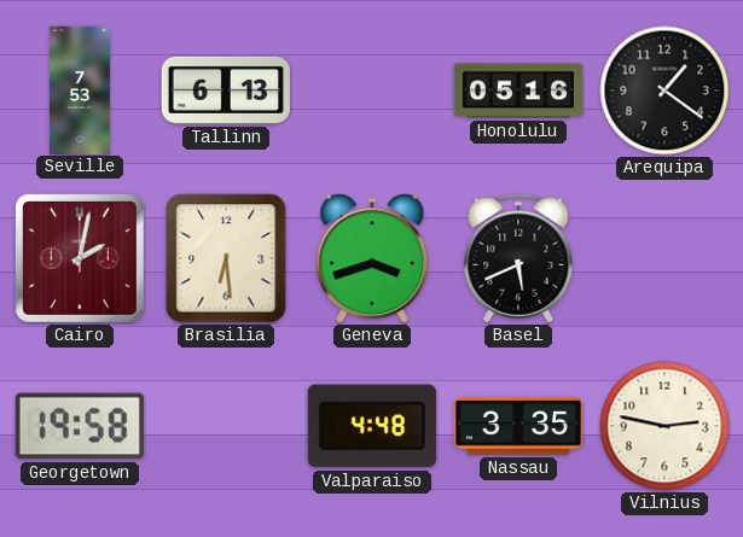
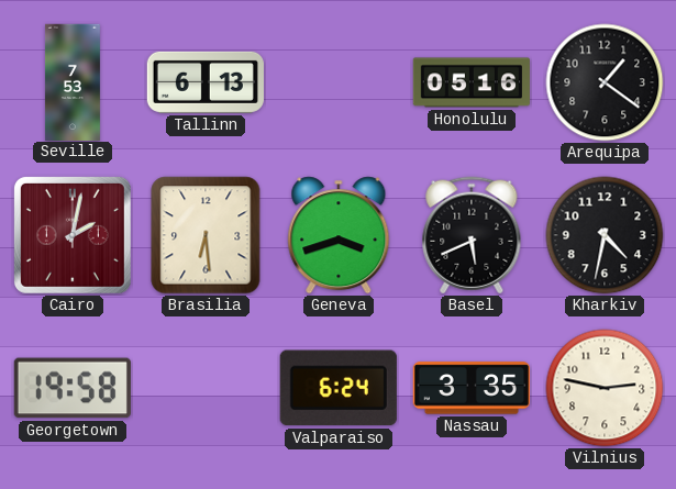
Kharkiv: none -> 4:32
Valparaiso: 4:48 -> 6:24
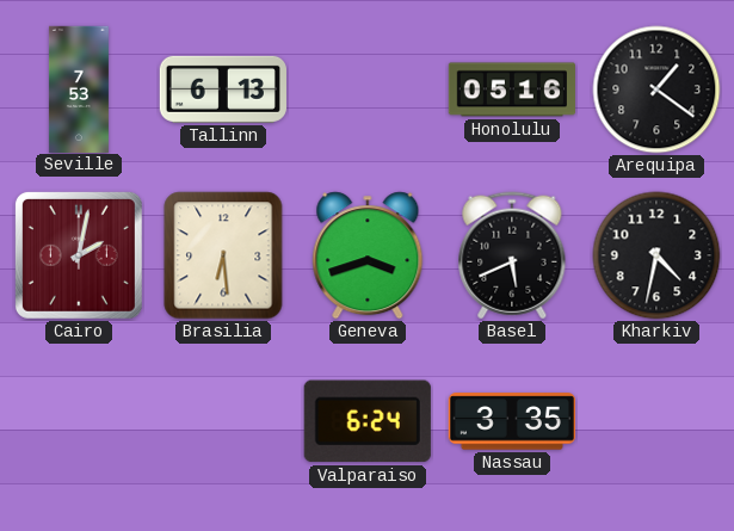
Georgetown: 19:58 -> none
Vilnius: 2:47 -> none
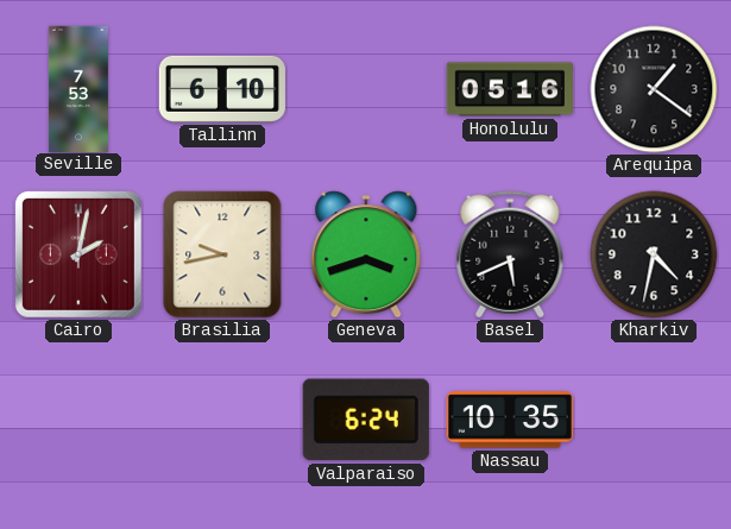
Tallinn: 6:13 -> 6:10
Brasilia: 6:29 -> 9:43
Nassau: 3:35 -> 10:35
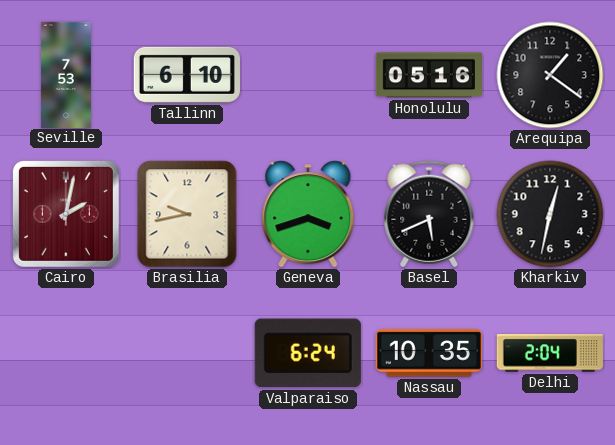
Kharkiv: 4:32 -> 12:32
Delhi: none -> 2:04
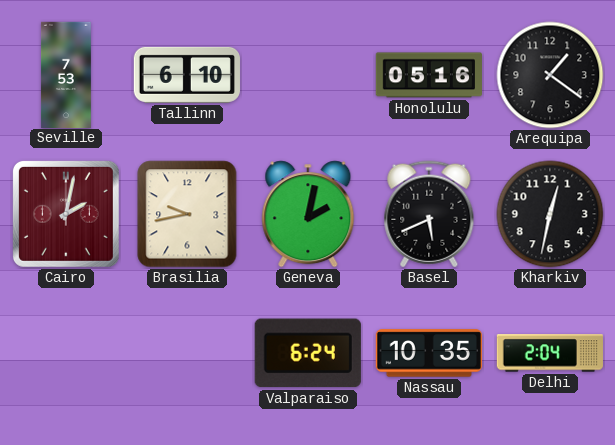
Geneva: 3:42 -> 2:02
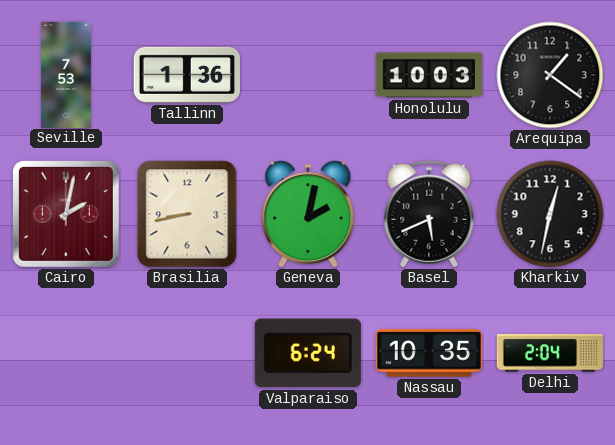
Tallinn: 6:10 -> 1:36
Honolulu: 05:16 -> 10:03
Brasilia: 9:43 -> 8:43
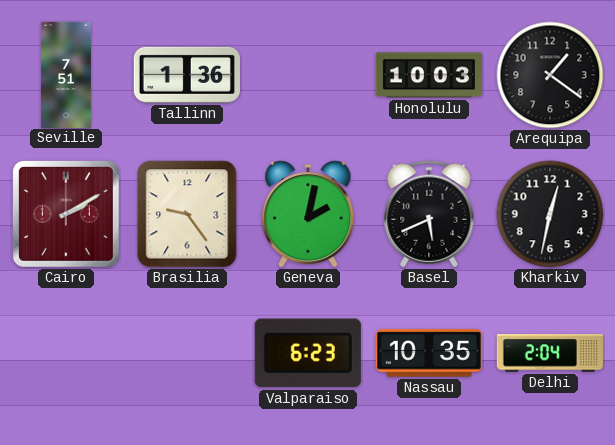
Seville: 7:53 -> 7:51
Cairo: 2:02 -> 2:10
Brasilia: 8:43 -> 9:24
Valparaiso: 6:24 -> 6:23
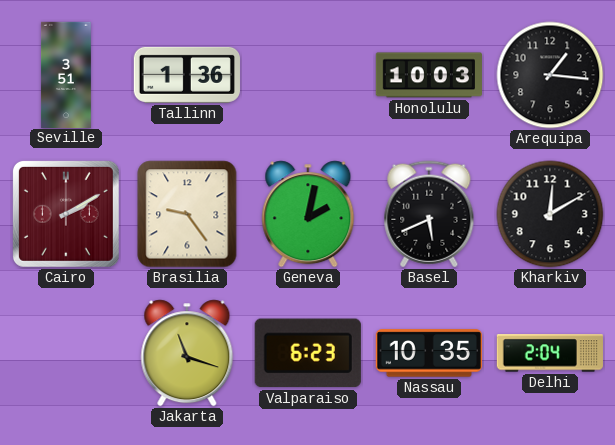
Seville: 7:51 -> 3:51
Arequipa: 1:21 -> 1:16
Kharkiv: 12:32 -> 12:10
Jakarta: none -> 11:18
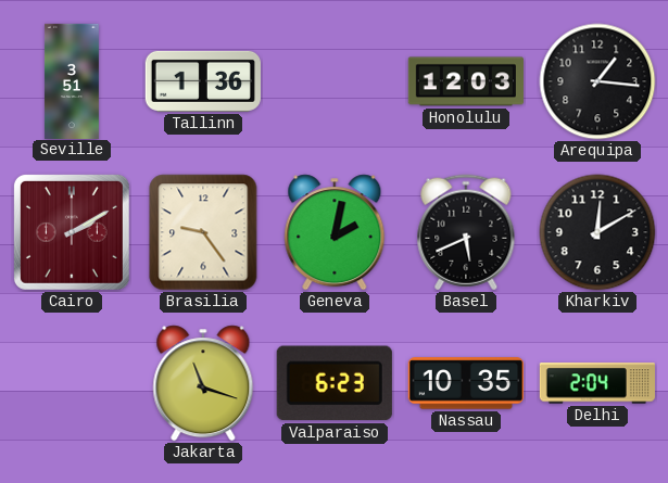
Honolulu: 10:03 -> 12:03
